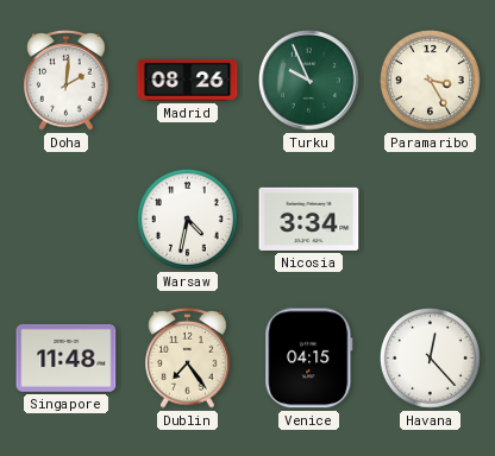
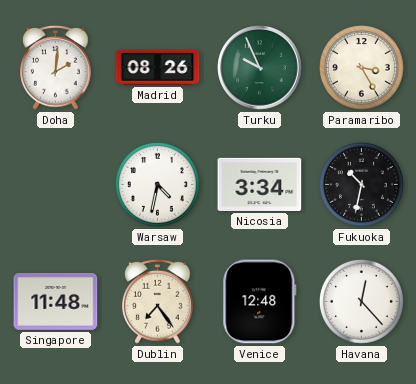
Fukuoka: none -> 10:32
Venice: 04:15 -> 12:48
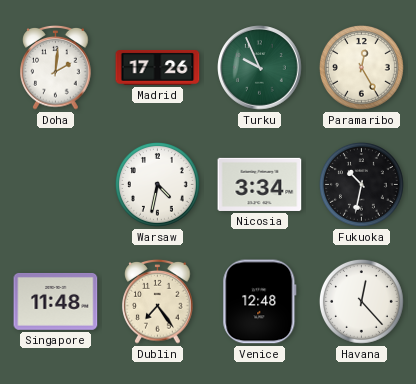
Madrid: 08:26 -> 17:26
Paramaribo: 3:25 -> 12:25
